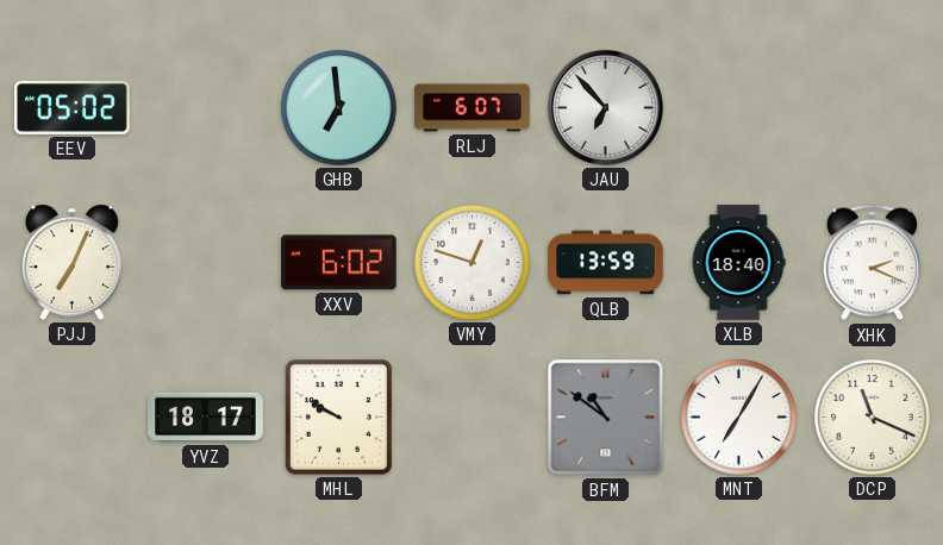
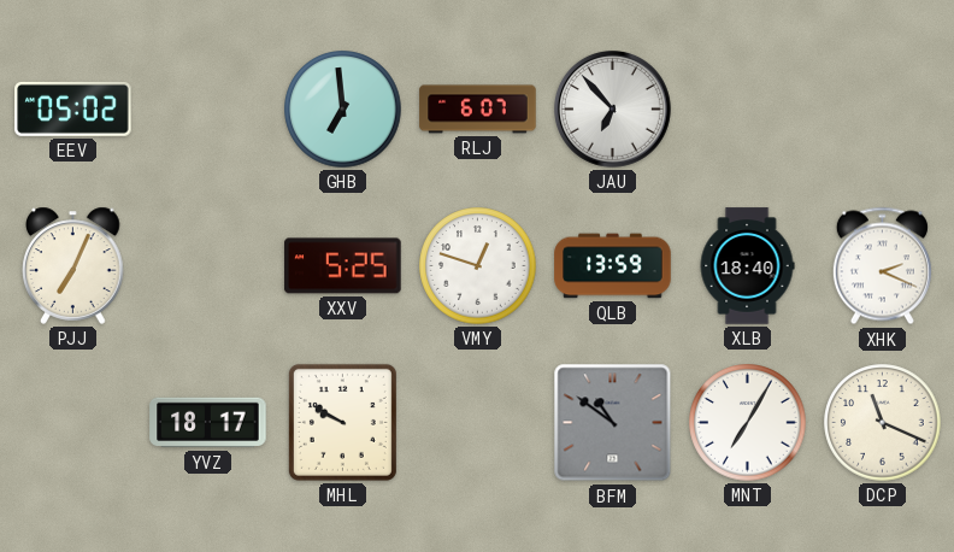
XXV: 6:02 -> 5:25
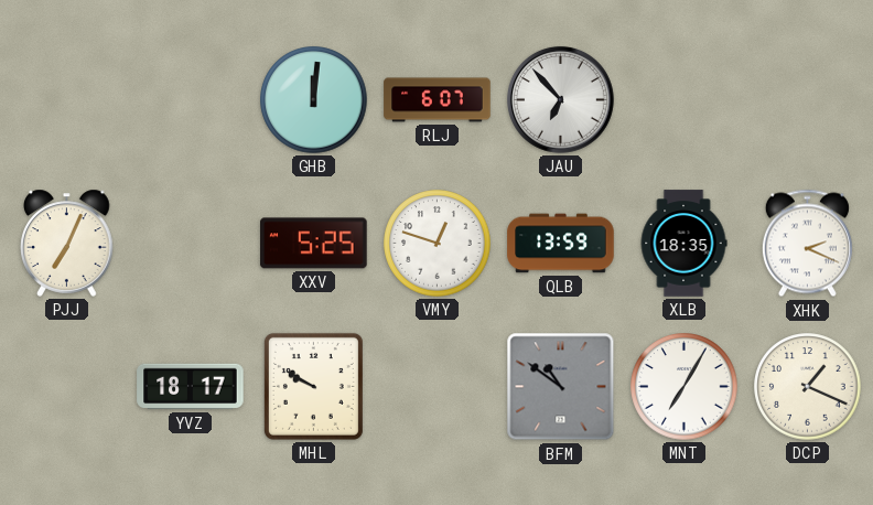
EEV: 05:02 -> none
GHB: 6:59 -> 12:01
XLB: 18:40 -> 18:35
DCP: 11:19 -> 1:19
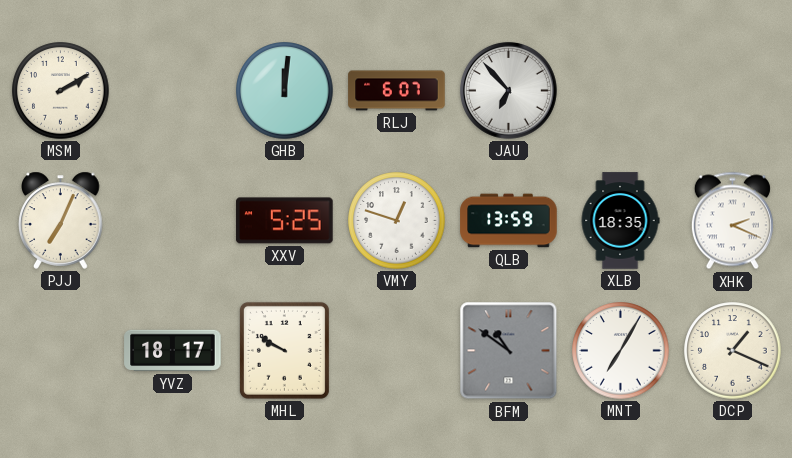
MSM: none -> 2:10
